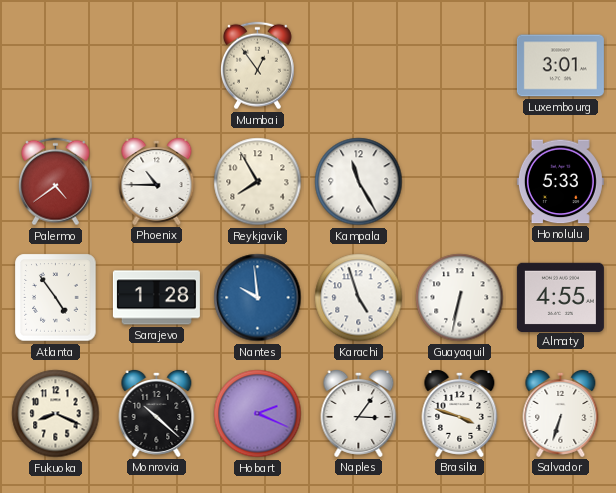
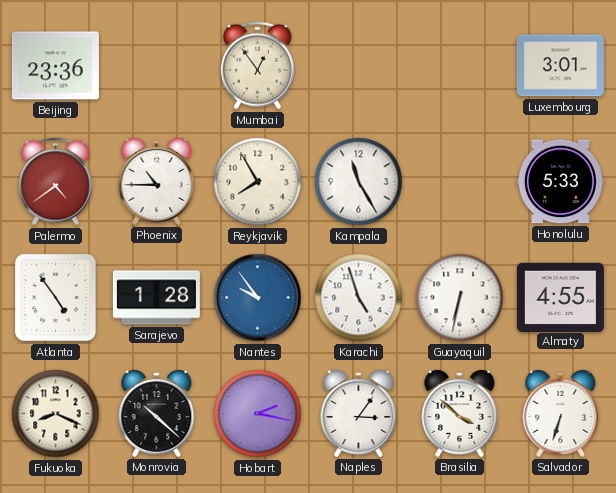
Beijing: none -> 23:36
Nantes: 9:59 -> 9:54
Hobart: 2:19 -> 2:17
Brasilia: 3:48 -> 3:52
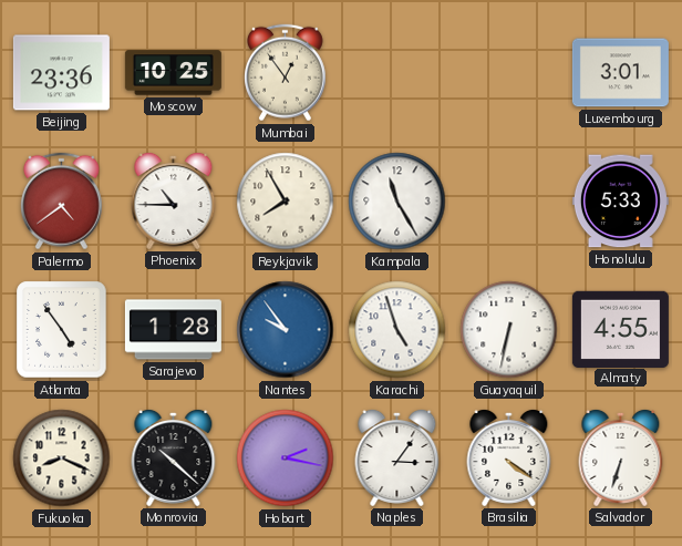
Moscow: none -> 10:25
Brasilia: 3:52 -> 4:21
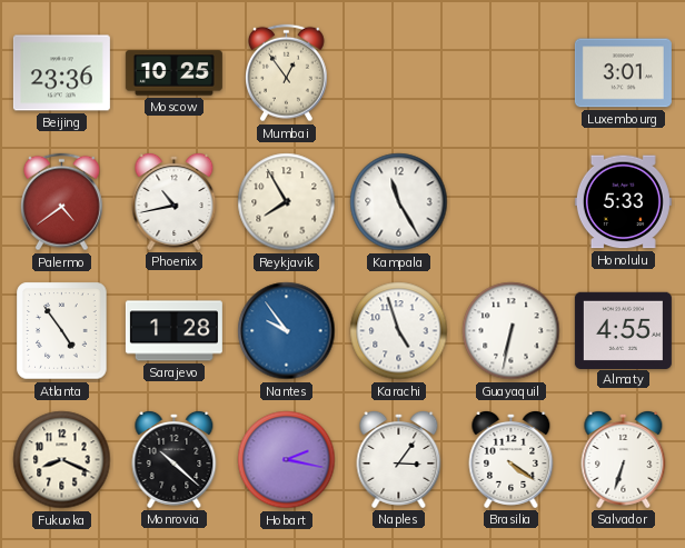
Phoenix: 10:45 -> 10:43
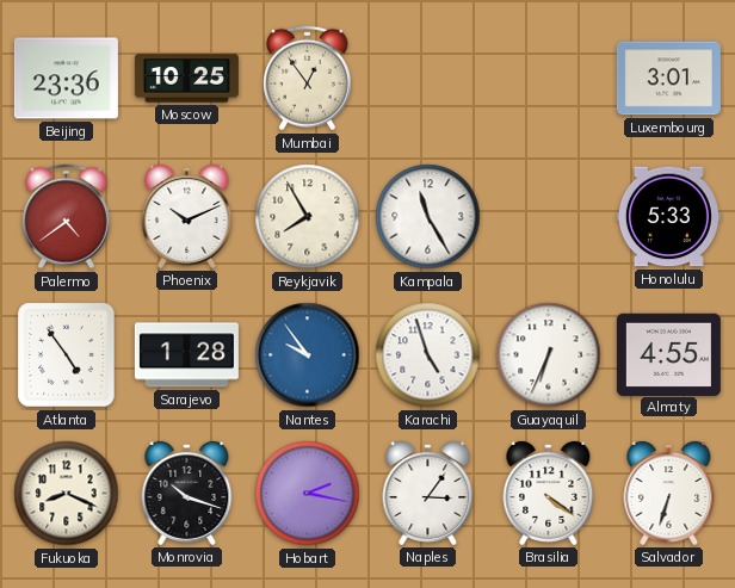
Phoenix: 10:43 -> 10:11
Guayaquil: 6:32 -> 6:34
Monrovia: 10:22 -> 10:18
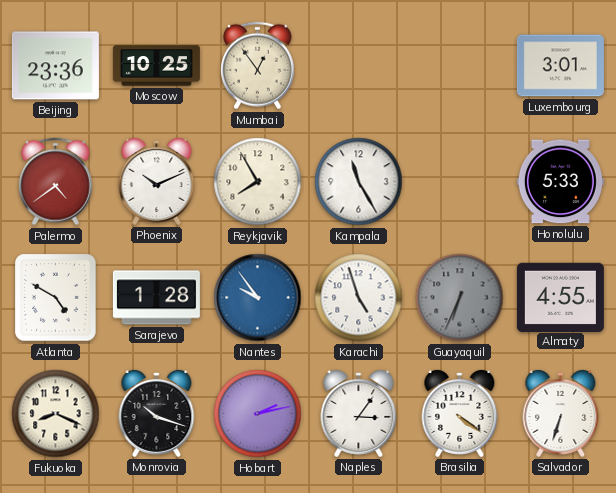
Atlanta: 4:54 -> 4:50
Guayaquil dial: white -> grey
Hobart: 2:17 -> 2:13
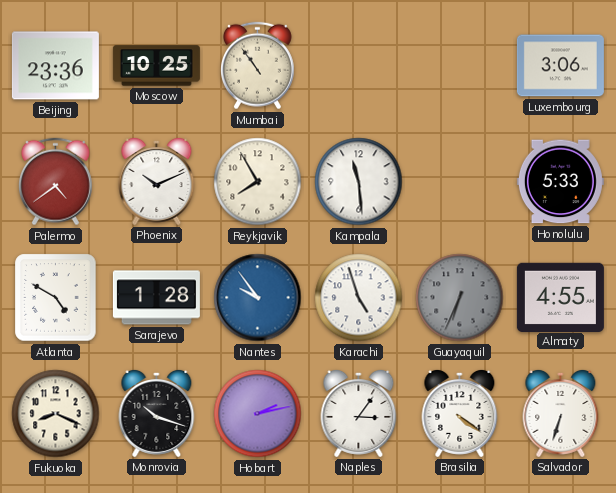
Mumbai: 12:54 -> 10:54
Luxembourg: 3:01 -> 3:06
Kampala: 11:25 -> 11:29
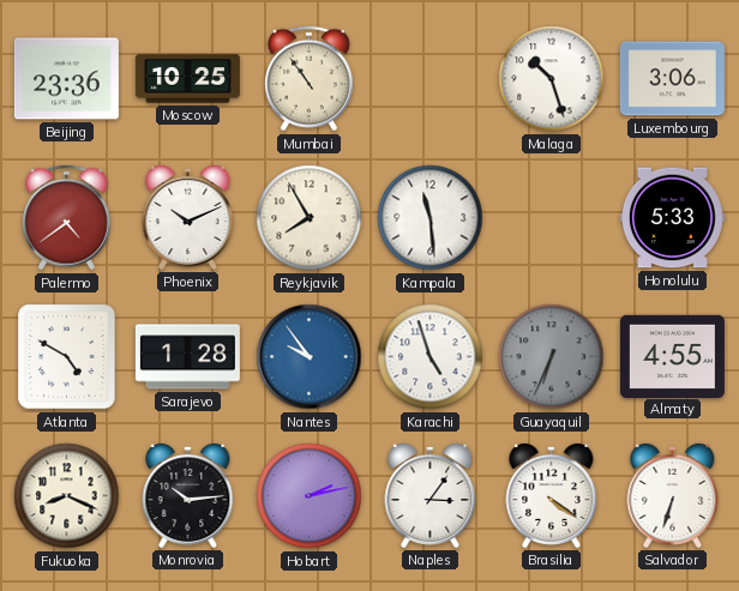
Malaga: none -> 10:27
Monrovia: 10:18 -> 10:14
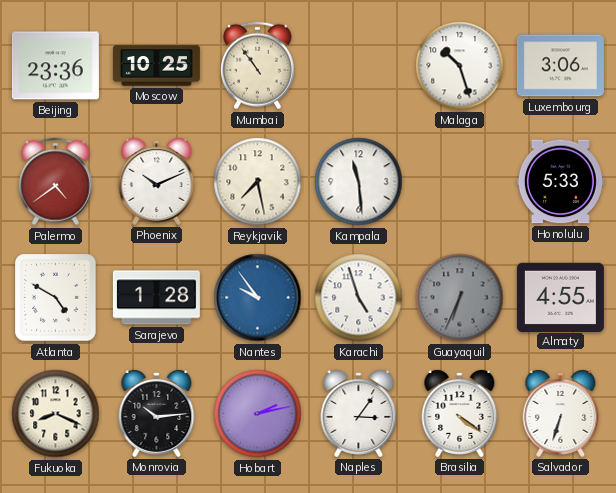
Reykjavik: 7:55 -> 7:28
